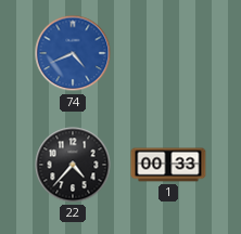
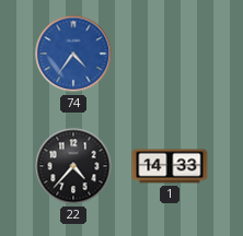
74: 4:41 -> 4:36
1: 00:33 -> 14:33
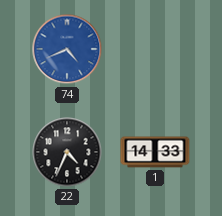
74: 4:36 -> 4:41
22: 4:37 -> 4:34
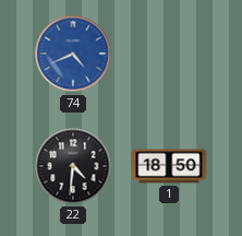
22: 4:34 -> 4:31
1: 14:33 -> 18:50
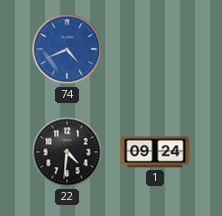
1: 18:50 -> 09:24
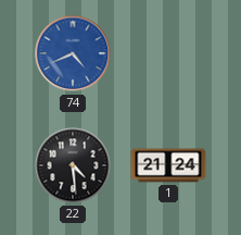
22: 4:31 -> 4:29
1: 09:24 -> 21:24
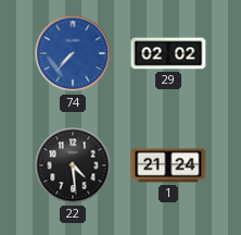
74: 4:41 -> 7:37
29: none -> 02:02
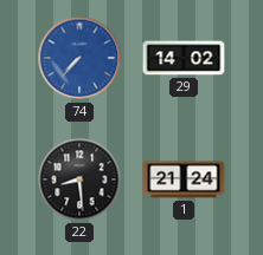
29: 02:02 -> 14:02
22: 4:29 -> 8:29
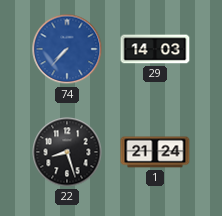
29: 14:02 -> 14:03
22: 8:29 -> 8:27
